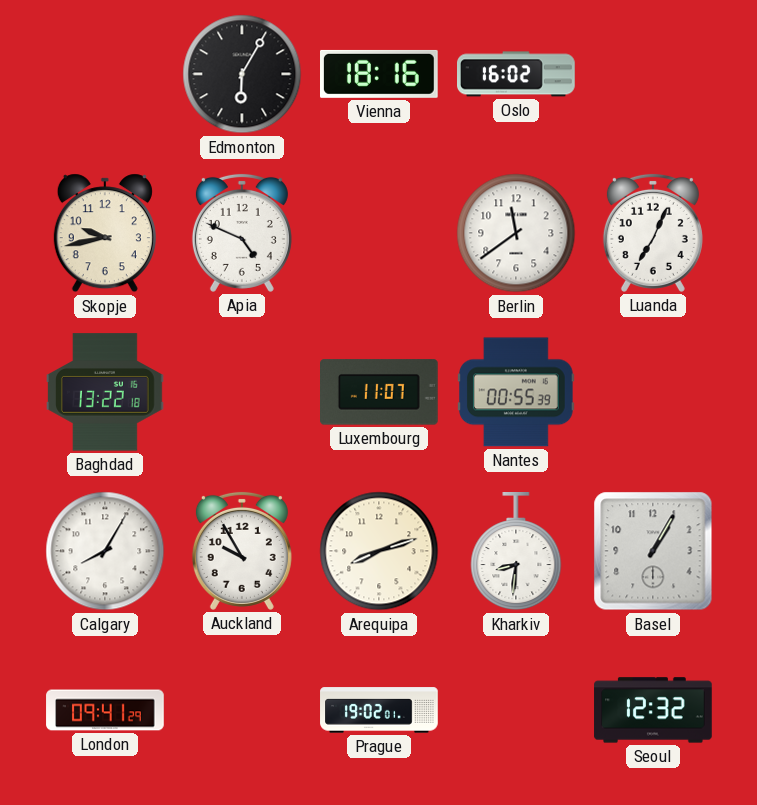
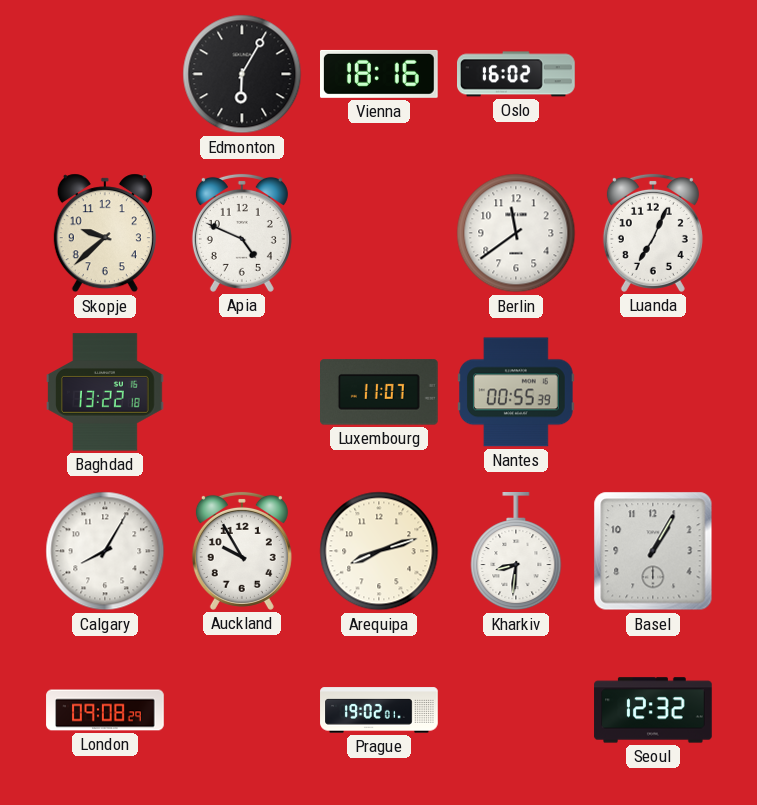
Skopje: 9:43 -> 9:38
London: 09:41 -> 09:08
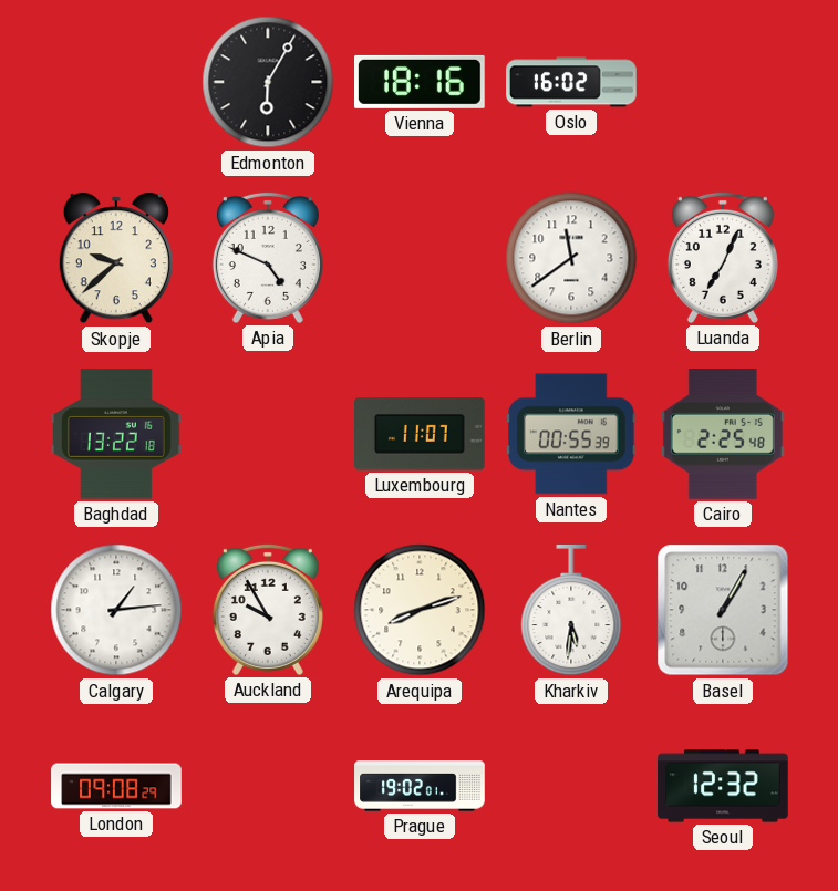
Cairo: none -> 2:25
Calgary: 8:05 -> 1:14
Kharkiv: 8:31 -> 5:31
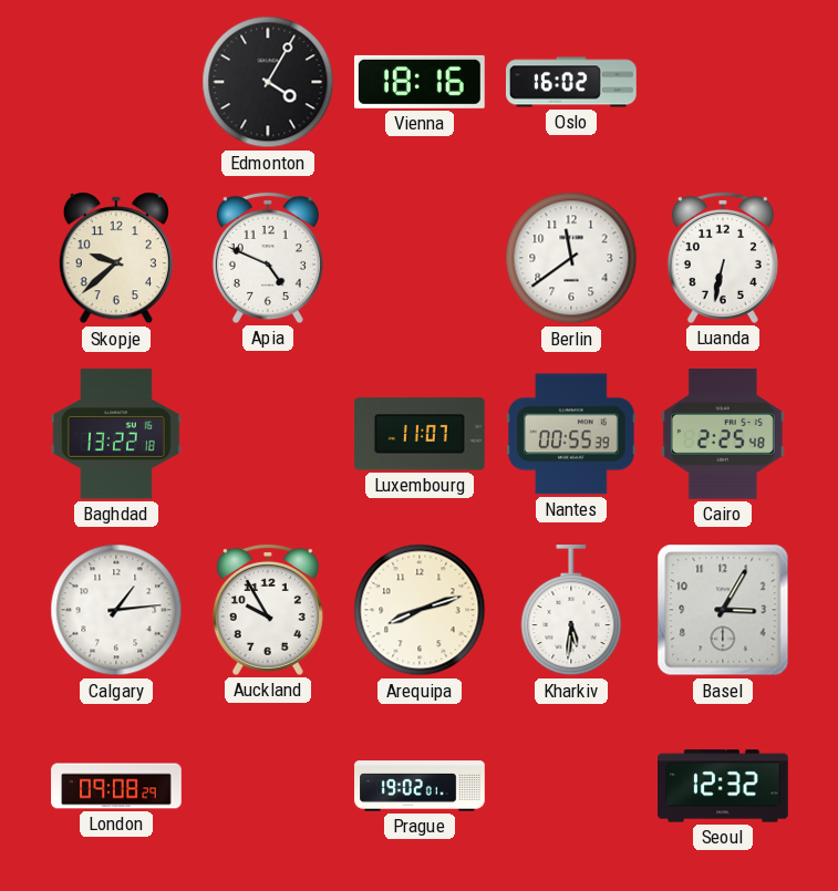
Edmonton: 6:05 -> 4:05
Luanda: 7:04 -> 6:32
Basel: 1:05 -> 3:05
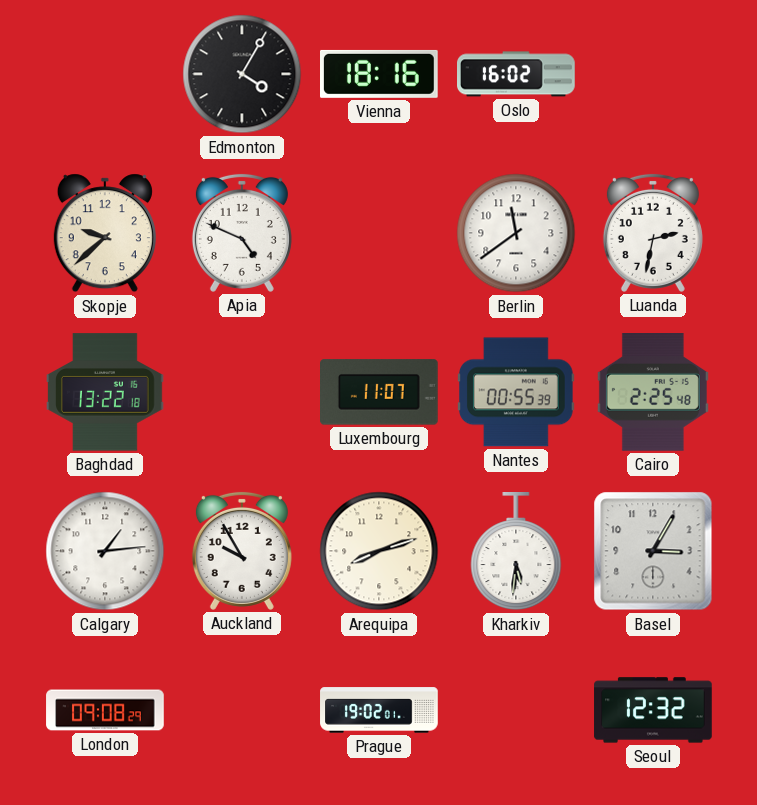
Luanda: 6:32 -> 2:32
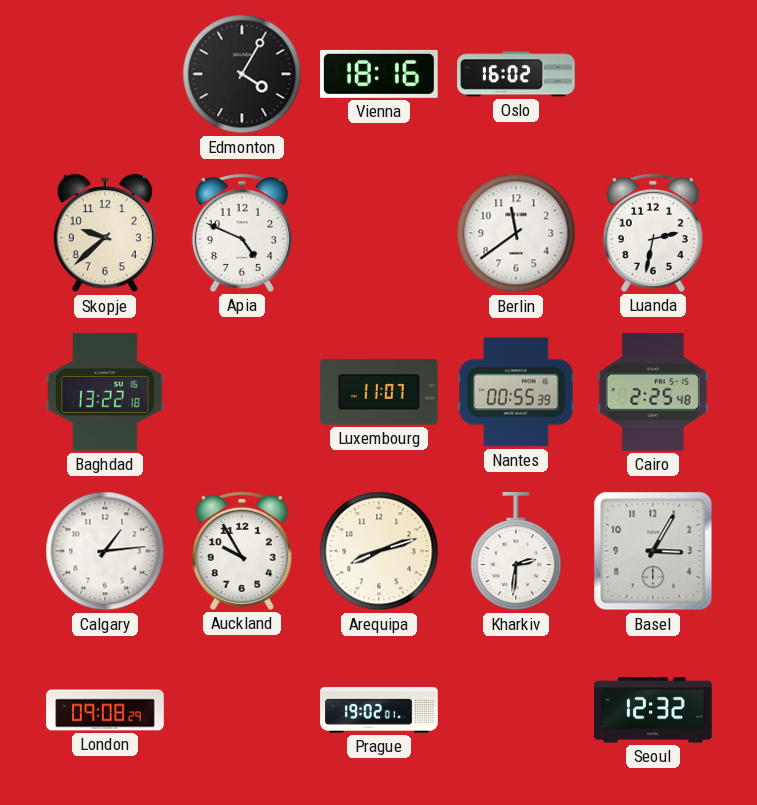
Kharkiv: 5:31 -> 2:31
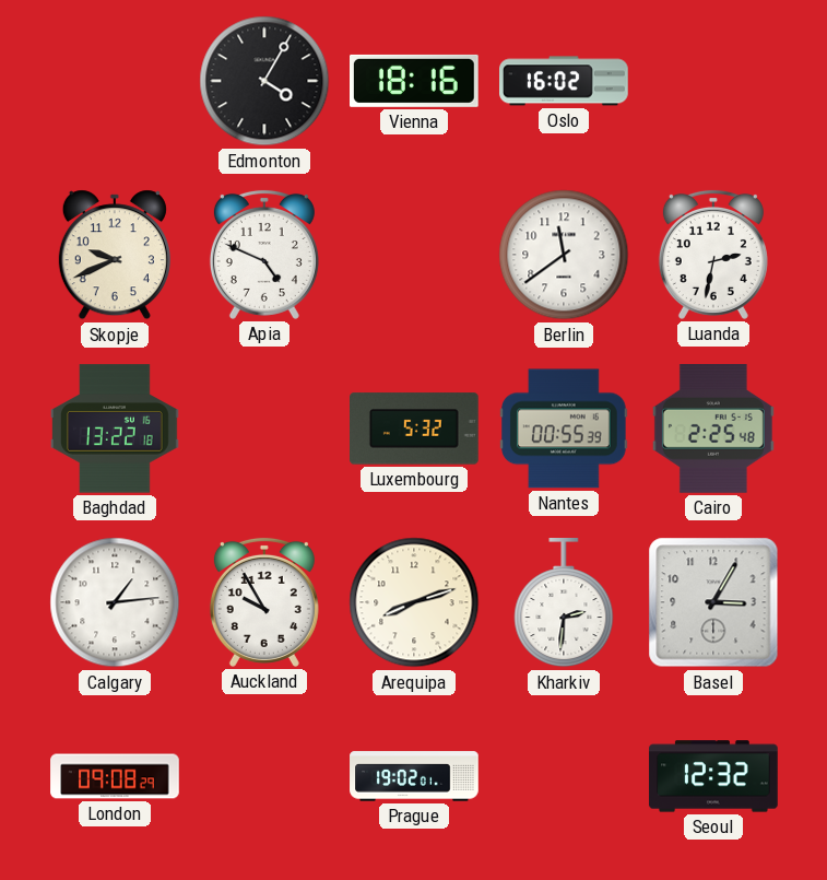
Skopje: 9:38 -> 9:41
Luxembourg: 11:07 -> 5:32
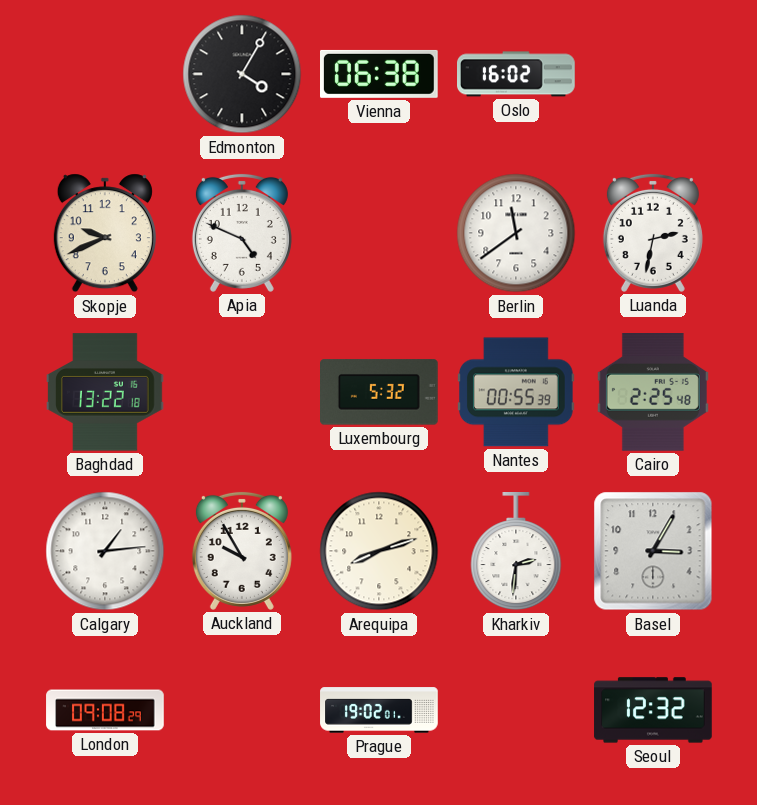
Vienna: 18:16 -> 06:38
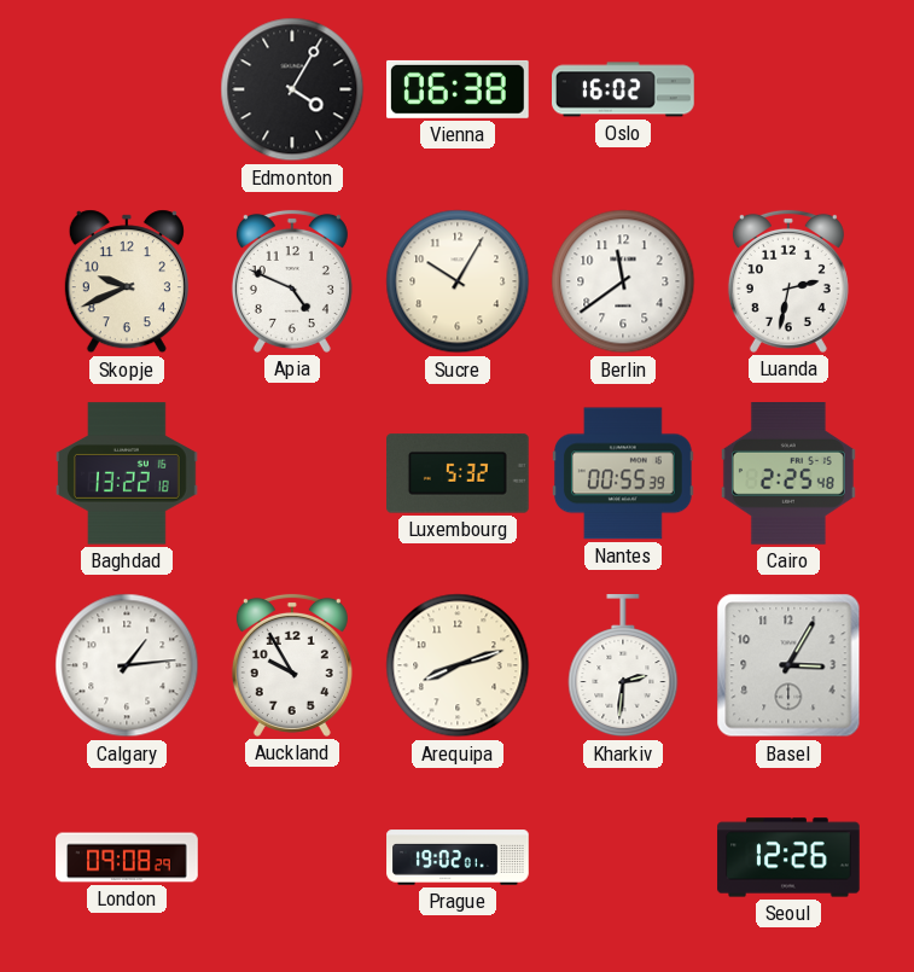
Sucre: none -> 10:05
Seoul: 12:32 -> 12:26
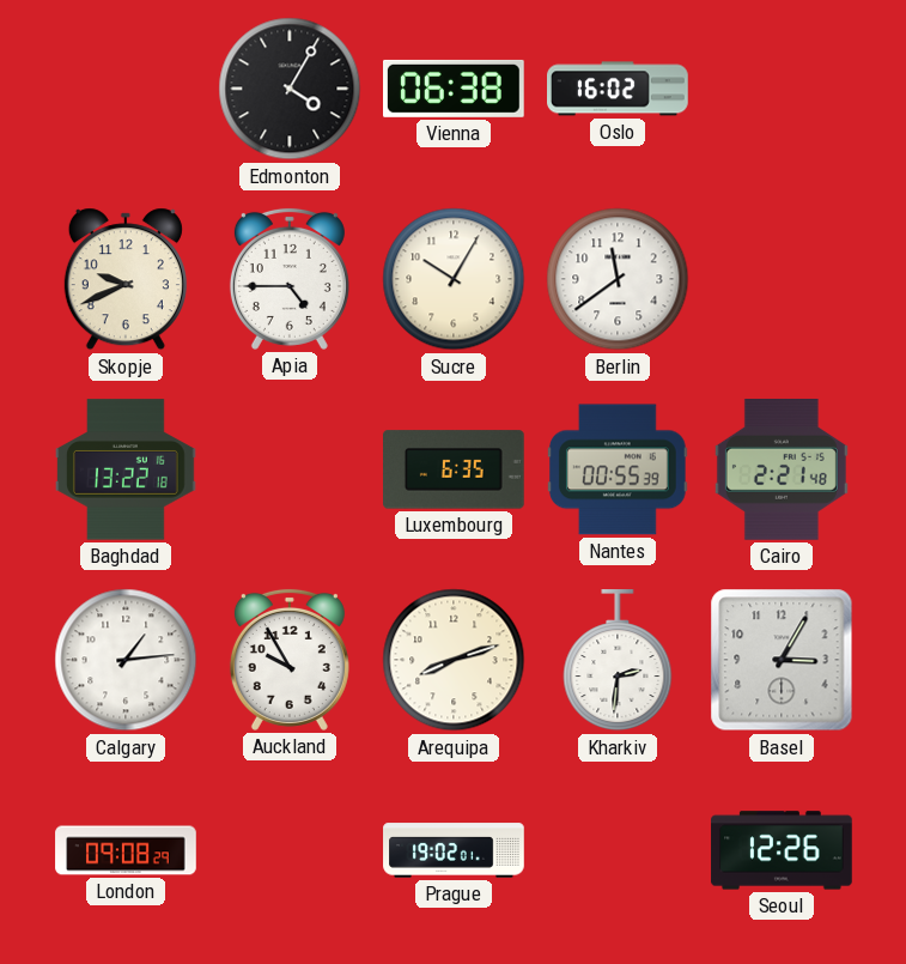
Apia: 4:49 -> 4:45
Luanda: 2:32 -> none
Luxembourg: 5:32 -> 6:35
Cairo: 2:25 -> 2:21
